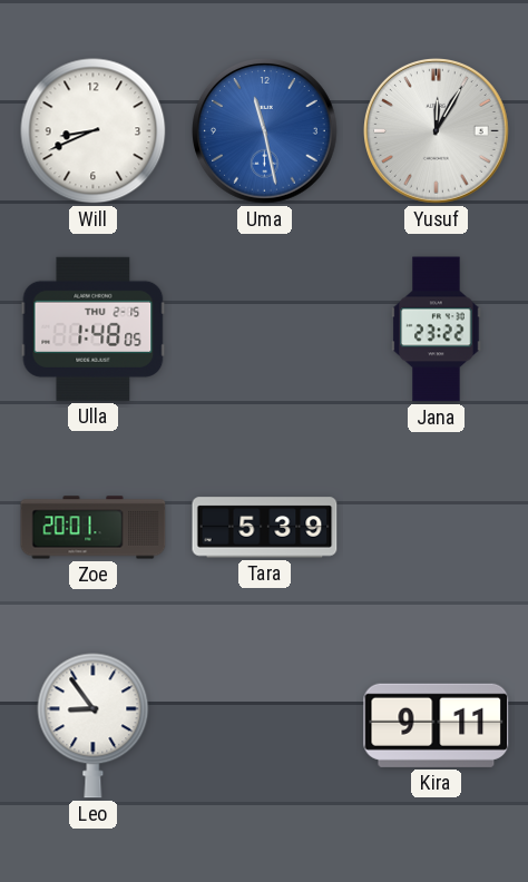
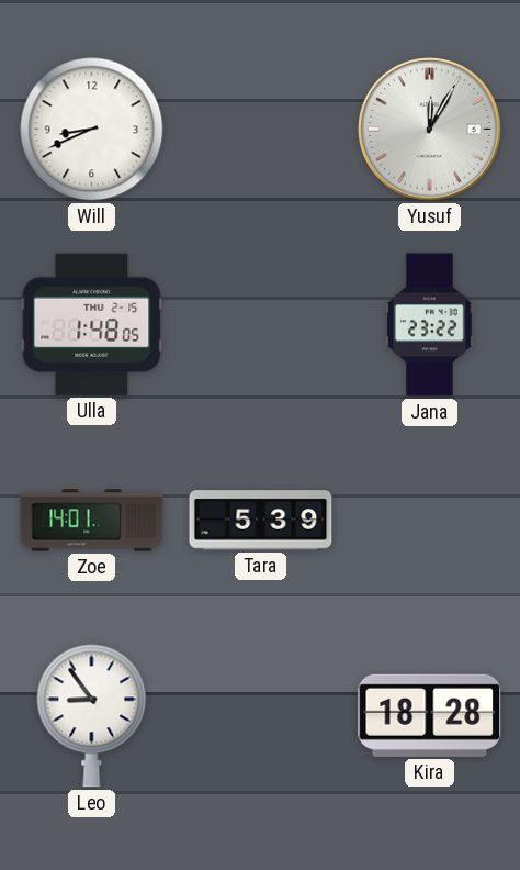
Uma: 11:28 -> none
Zoe: 20:01 -> 14:01
Kira: 9:11 -> 18:28
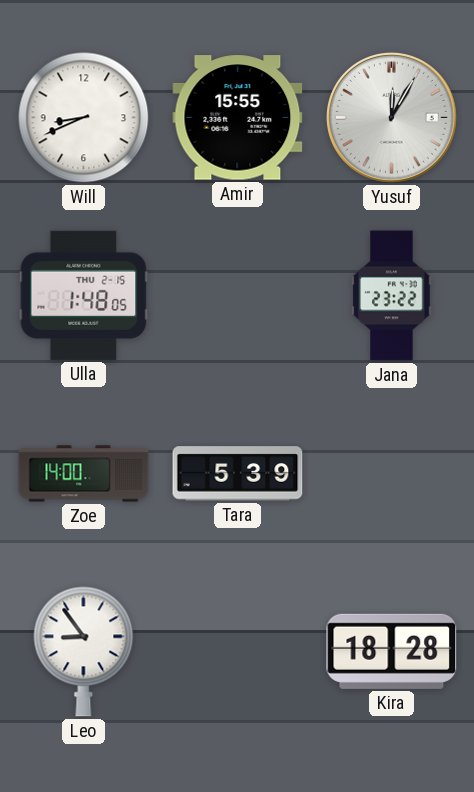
Amir: none -> 15:55
Zoe: 14:01 -> 14:00
